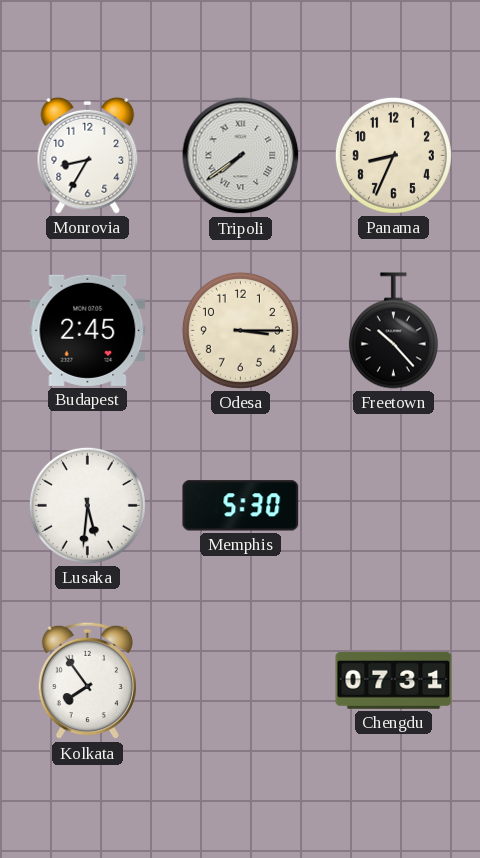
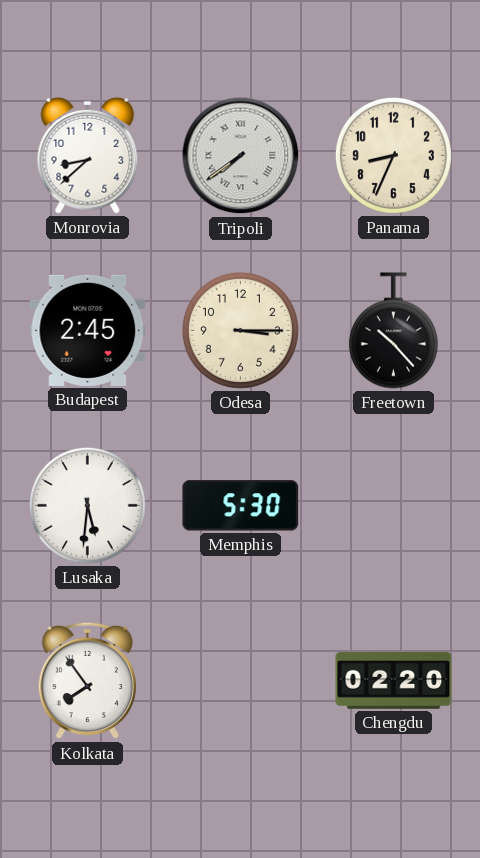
Monrovia: 8:35 -> 8:38
Chengdu: 07:31 -> 02:20
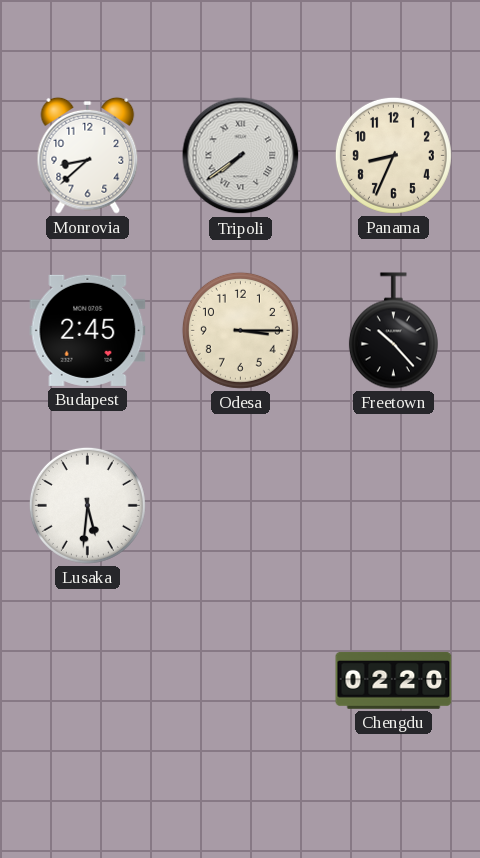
Memphis: 5:30 -> none
Kolkata: 7:54 -> none
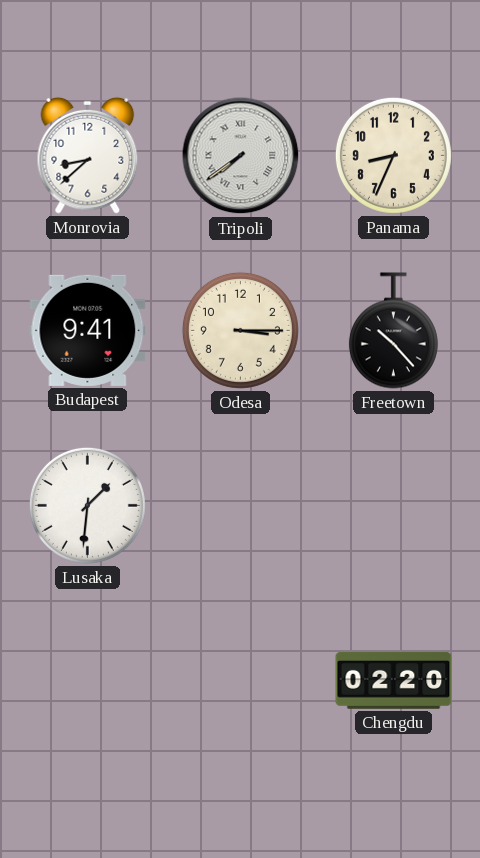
Budapest: 2:45 -> 9:41
Lusaka: 5:31 -> 1:31
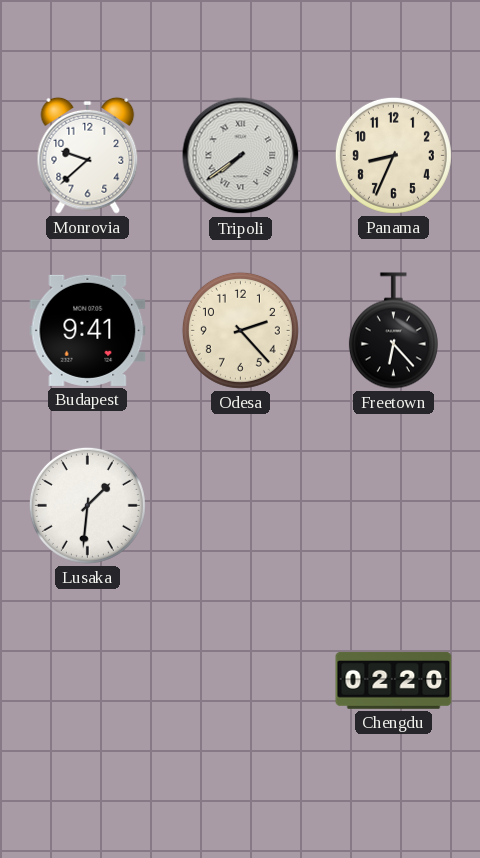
Monrovia: 8:38 -> 9:38
Odesa: 3:15 -> 2:23
Freetown: 10:23 -> 6:23
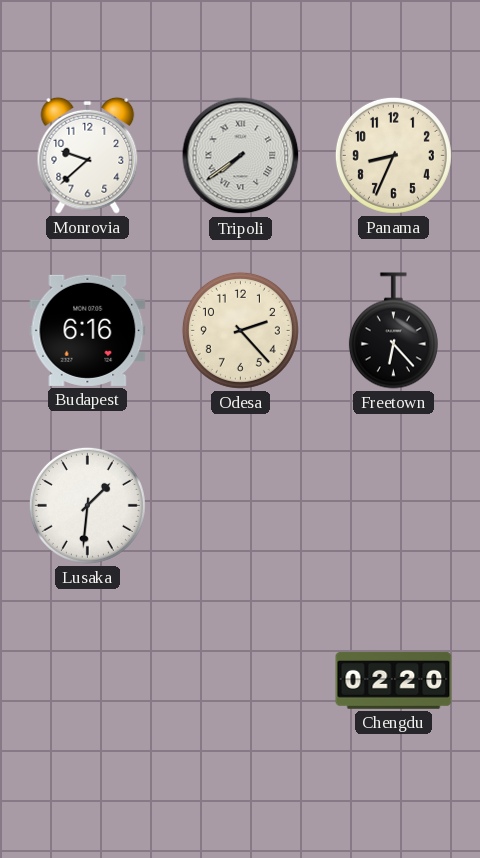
Budapest: 9:41 -> 6:16
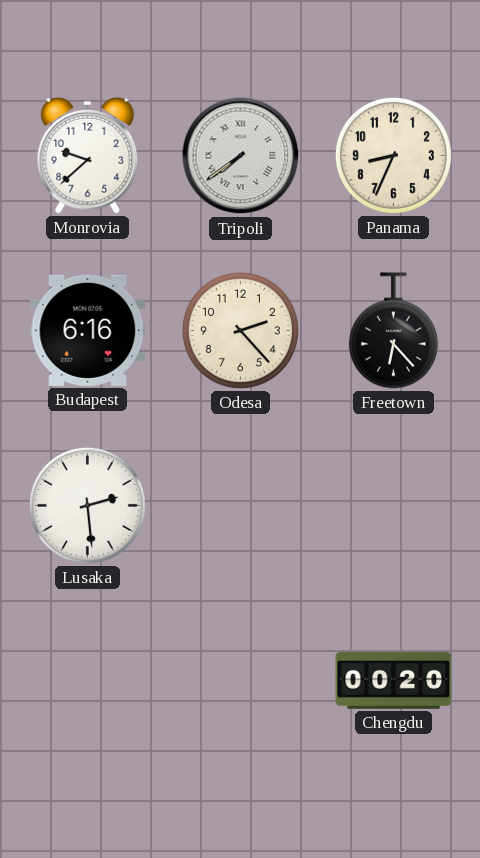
Lusaka: 1:31 -> 2:29
Chengdu: 02:20 -> 00:20
